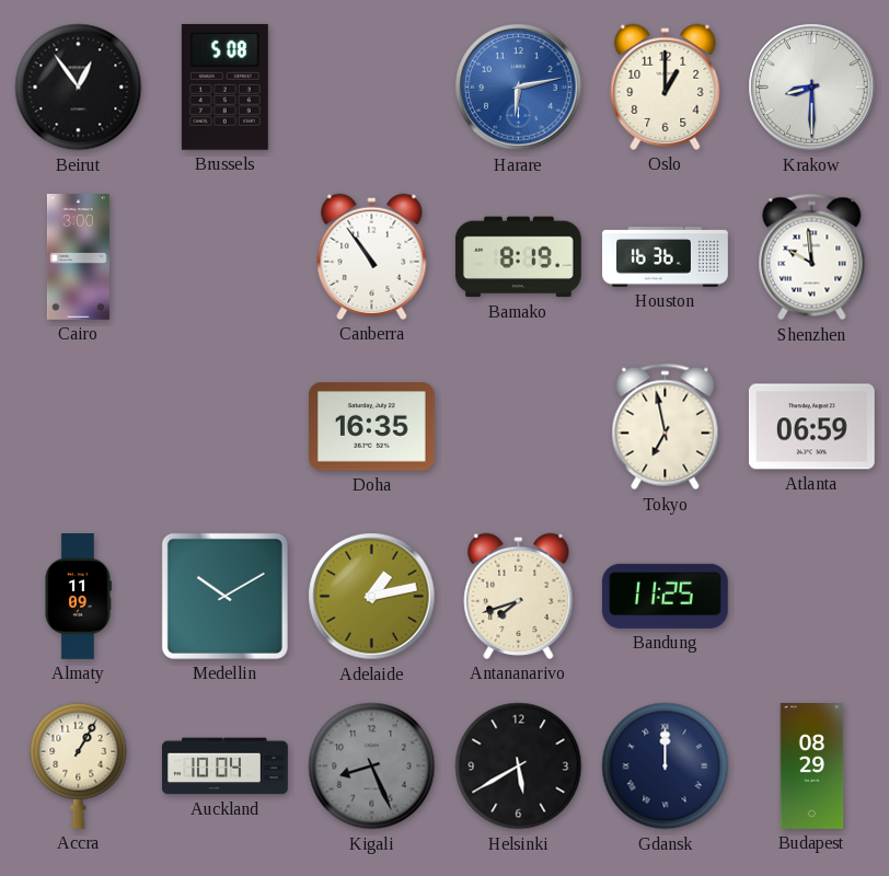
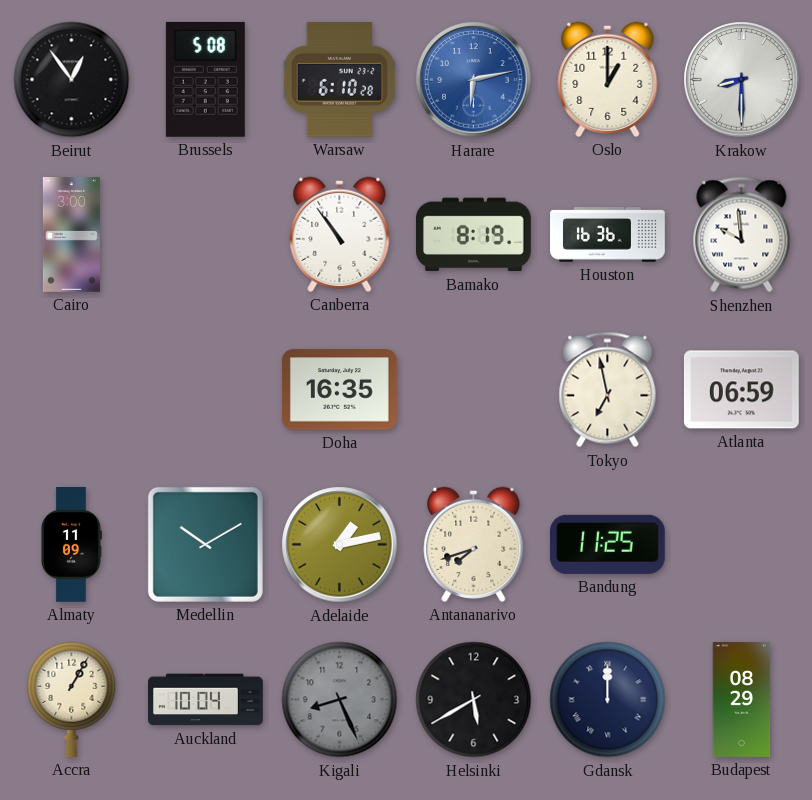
Warsaw: none -> 6:10
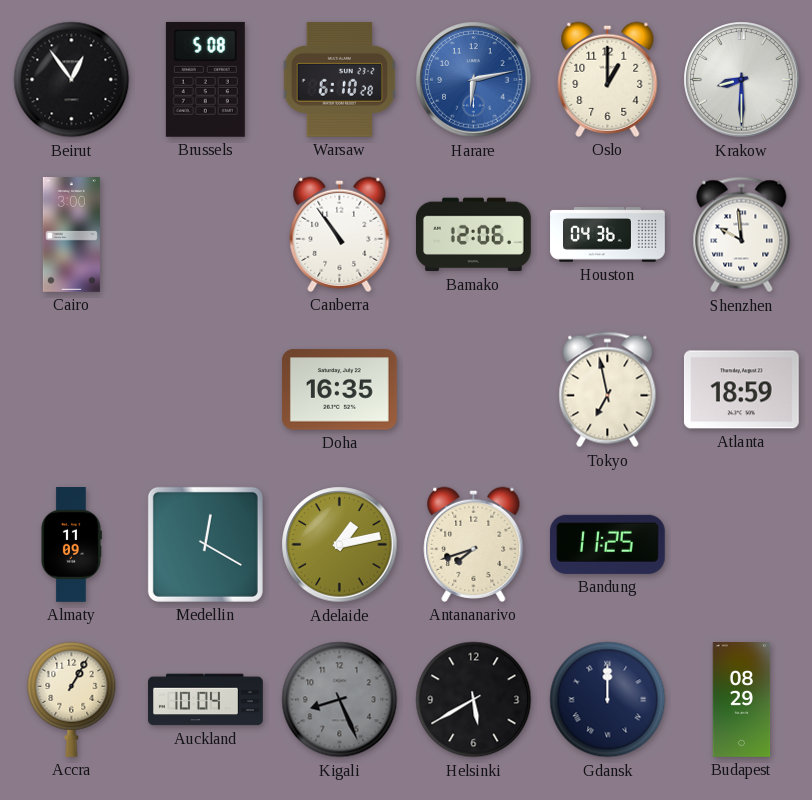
Bamako: 8:19 -> 12:06
Houston: 16:36 -> 04:36
Atlanta: 06:59 -> 18:59
Medellin: 10:10 -> 12:20
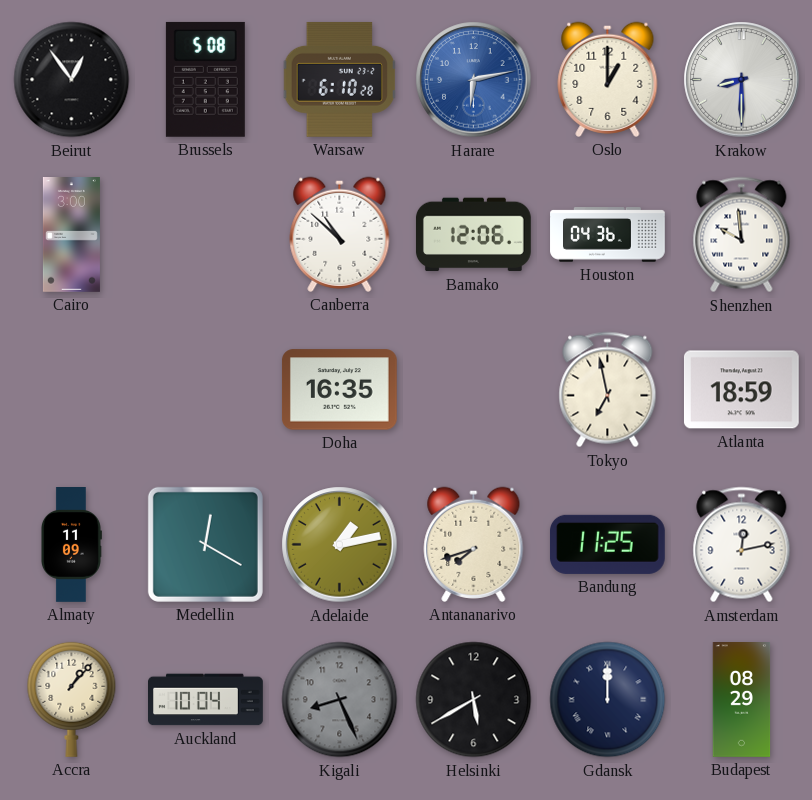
Canberra: 10:54 -> 10:52
Amsterdam: none -> 12:13
Accra: 1:05 -> 1:07
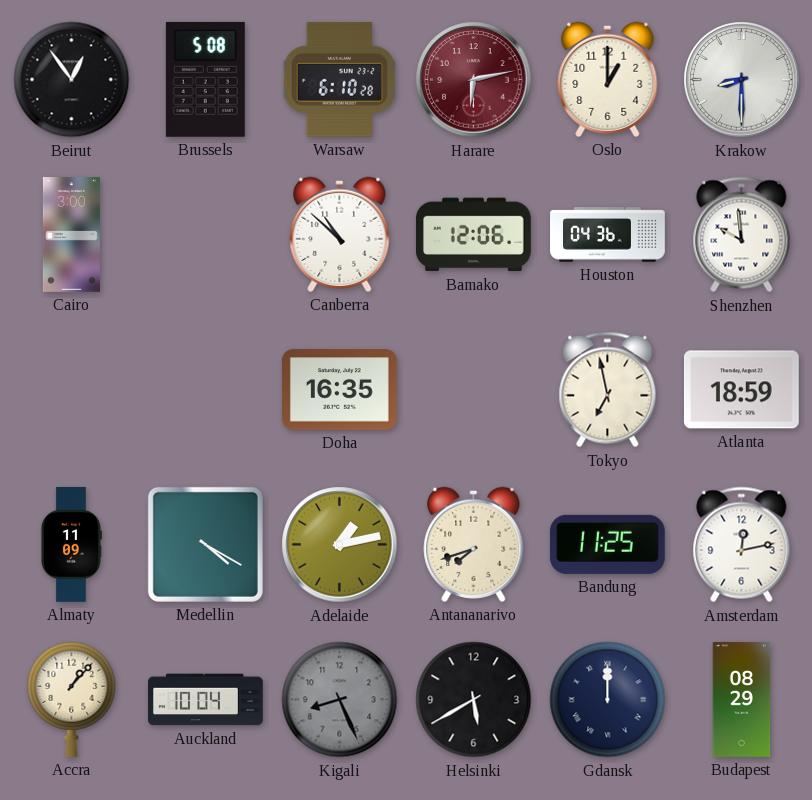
Harare dial: blue -> burgundy
Medellin: 12:20 -> 4:20
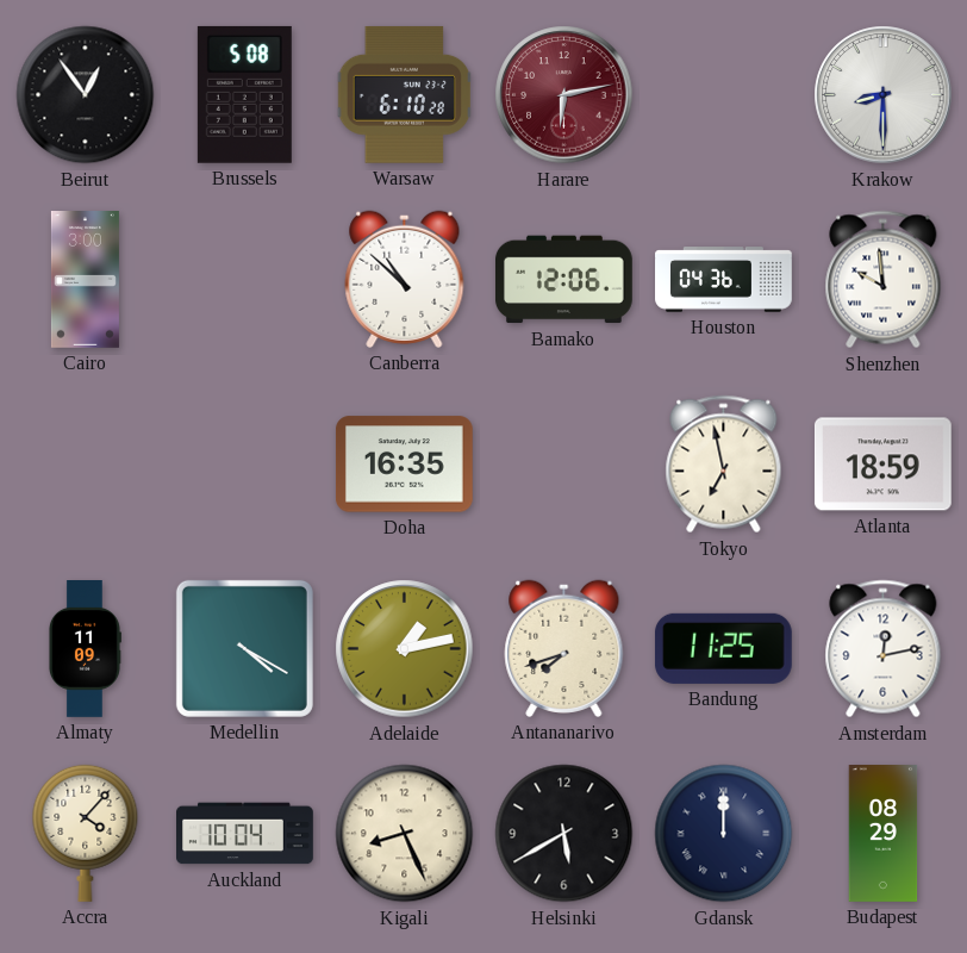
Oslo: 1:00 -> none
Accra: 1:07 -> 4:07
Kigali dial: grey -> cream
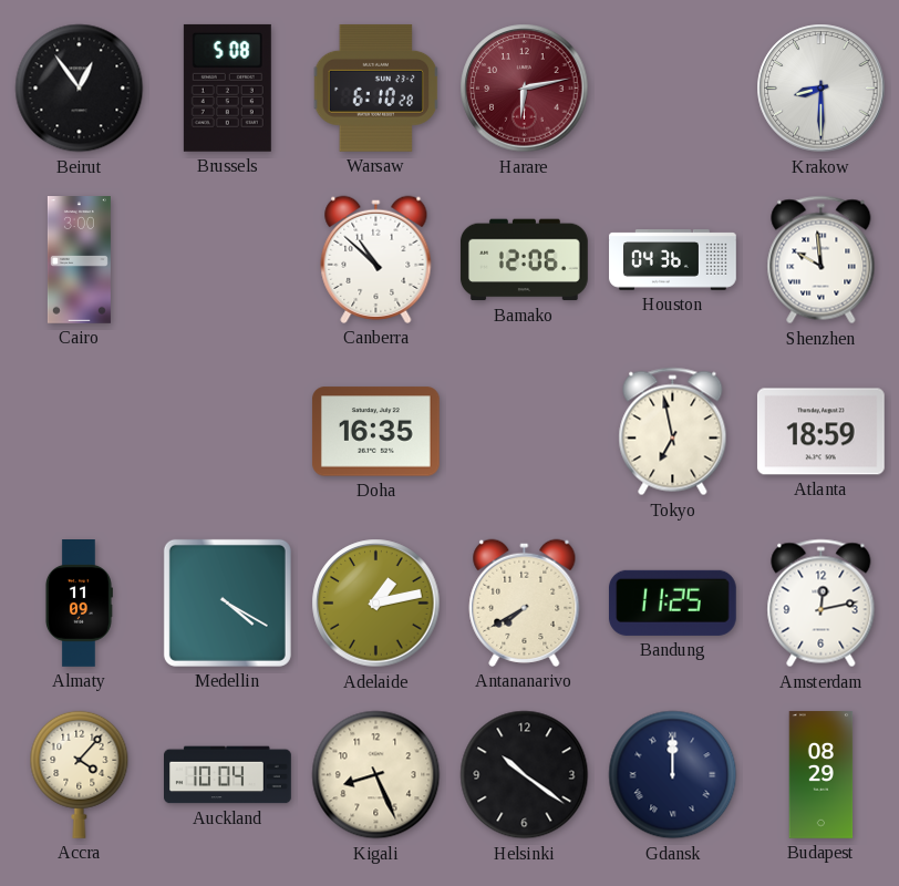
Antananarivo: 7:42 -> 7:40
Helsinki: 5:40 -> 10:21
